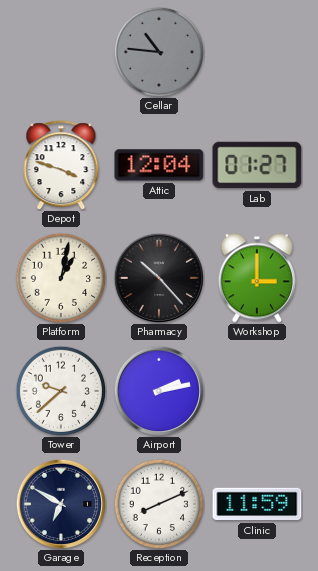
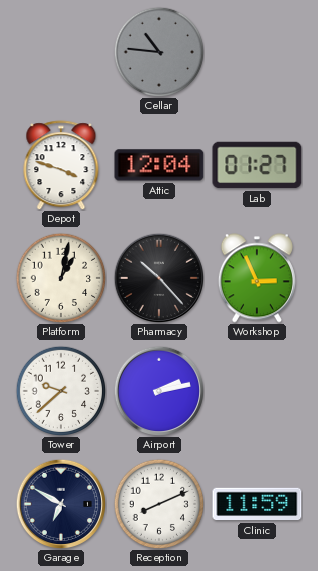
Workshop: 3:00 -> 2:56
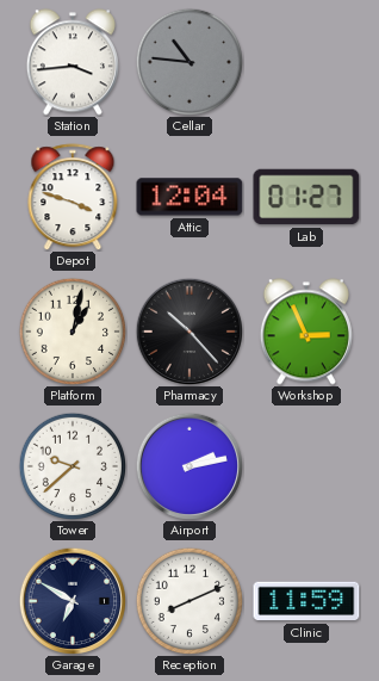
Station: none -> 3:44
